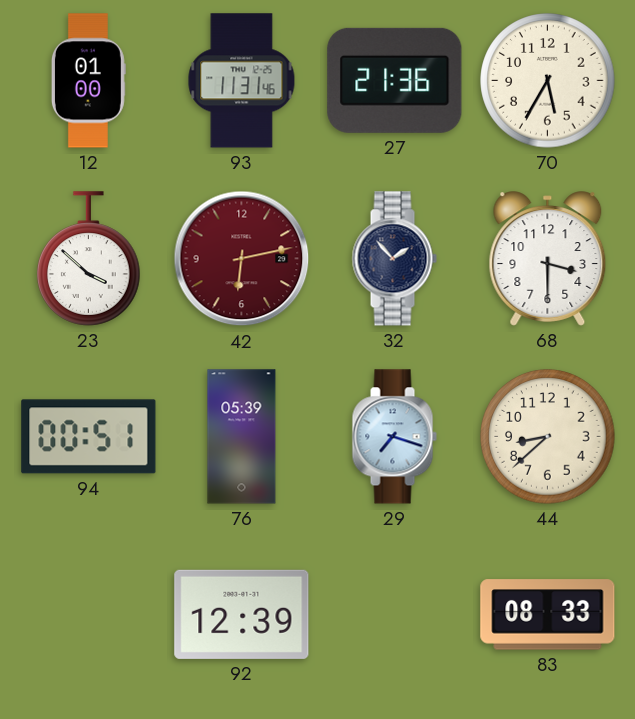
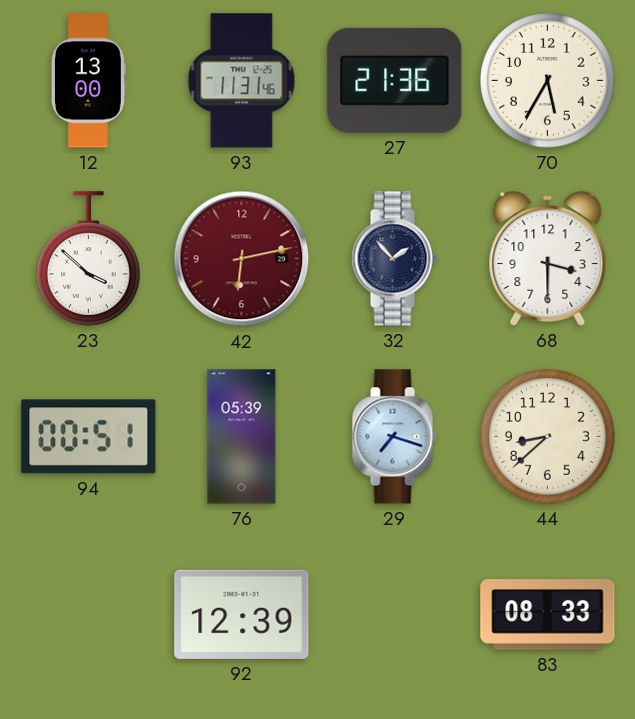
12: 01:00 -> 13:00
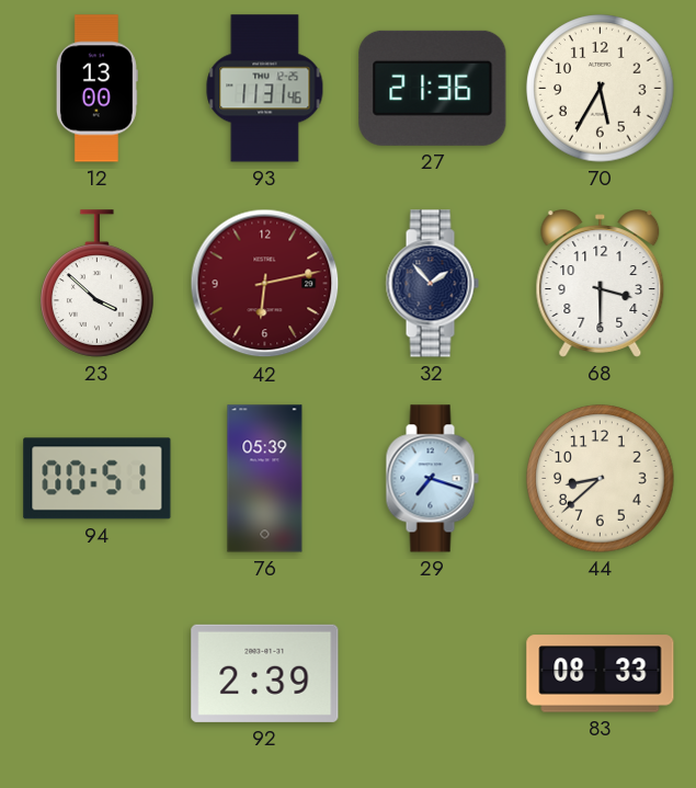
92: 12:39 -> 2:39
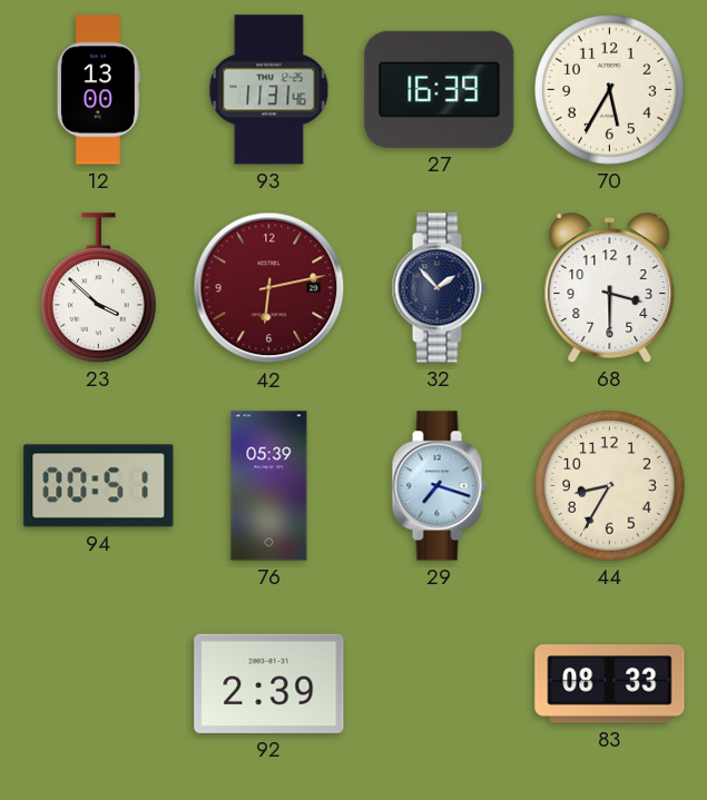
27: 21:36 -> 16:39
44: 8:38 -> 8:35
